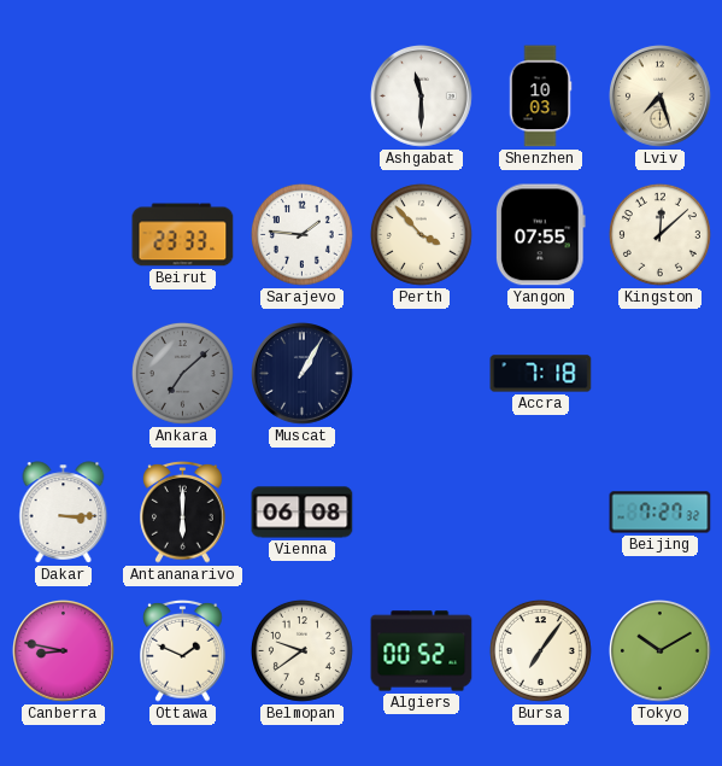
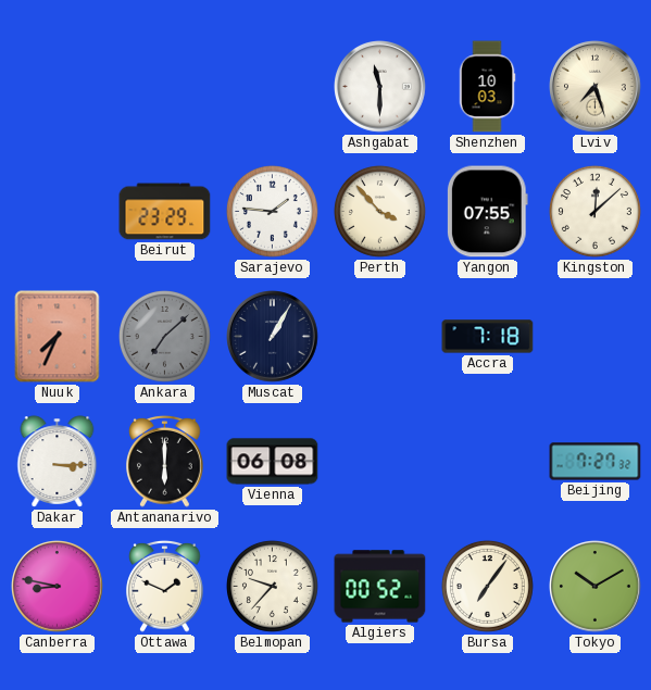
Beirut: 23:33 -> 23:29
Nuuk: none -> 7:34
Belmopan: 9:39 -> 9:37
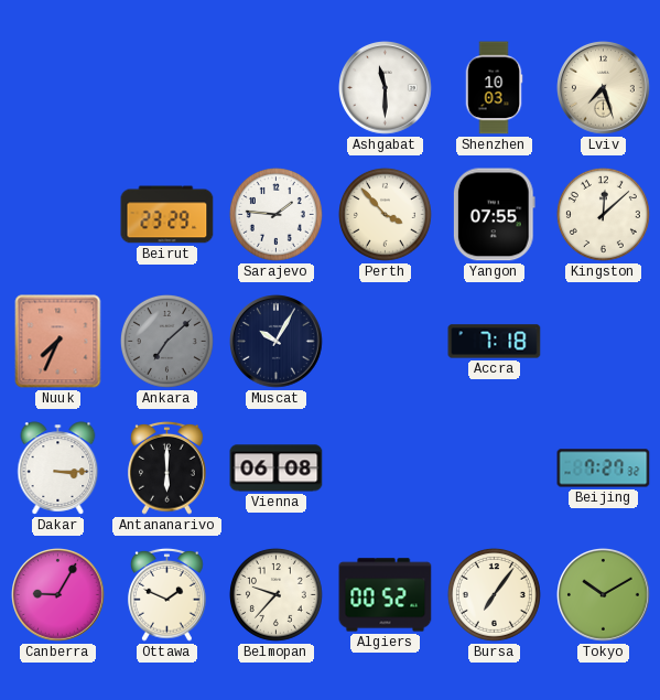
Muscat: 1:05 -> 10:05
Canberra: 8:47 -> 9:05
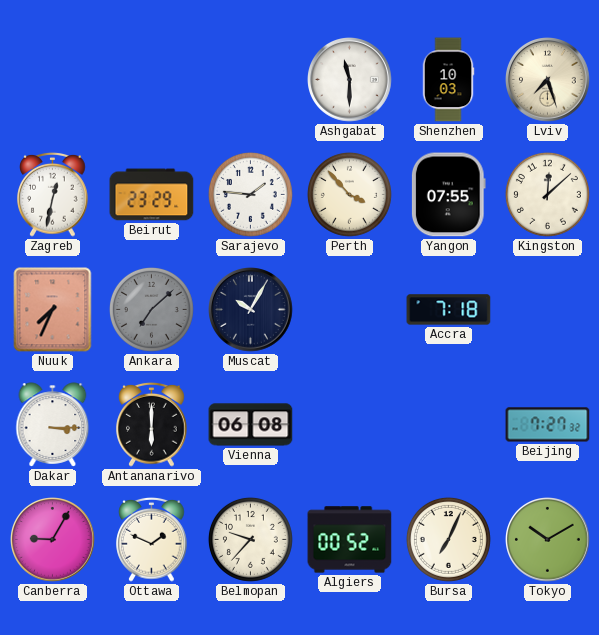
Zagreb: none -> 12:32
Bursa: 7:06 -> 7:04
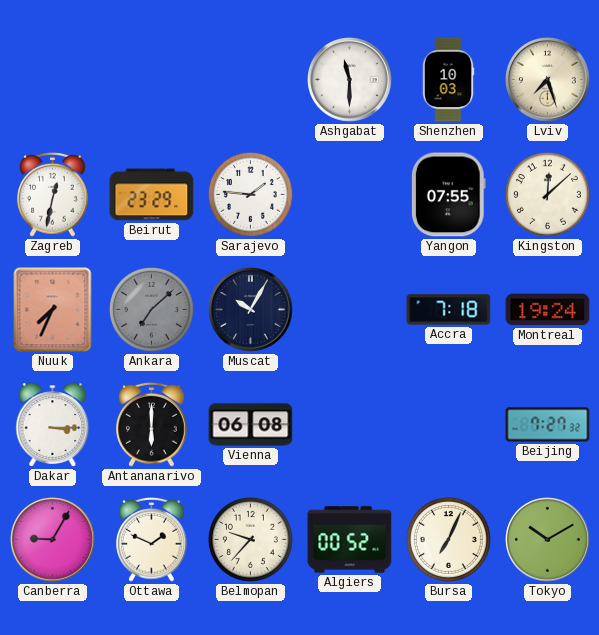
Perth: 3:53 -> none
Montreal: none -> 19:24
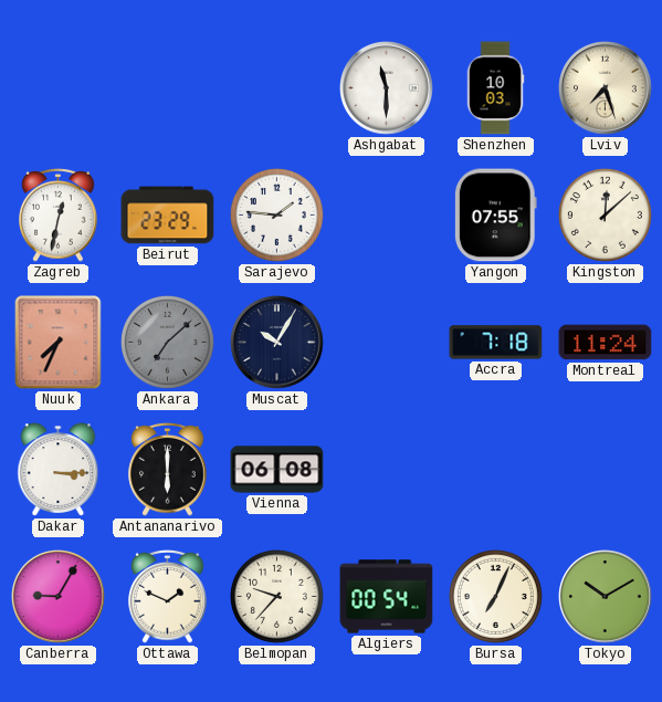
Montreal: 19:24 -> 11:24
Beijing: 7:27 -> none
Algiers: 00:52 -> 00:54
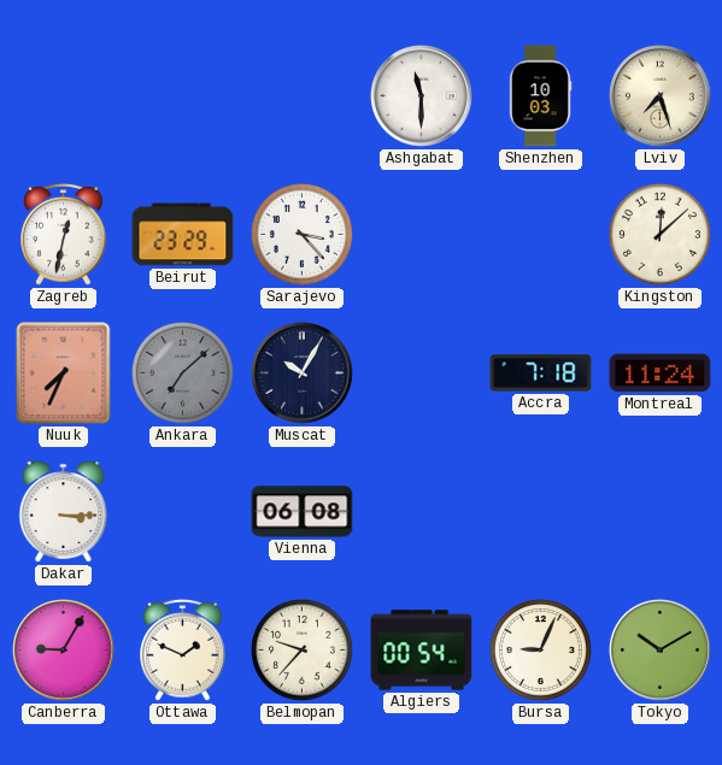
Sarajevo: 1:46 -> 3:23
Yangon: 07:55 -> none
Antananarivo: 6:00 -> none
Bursa: 7:04 -> 9:04
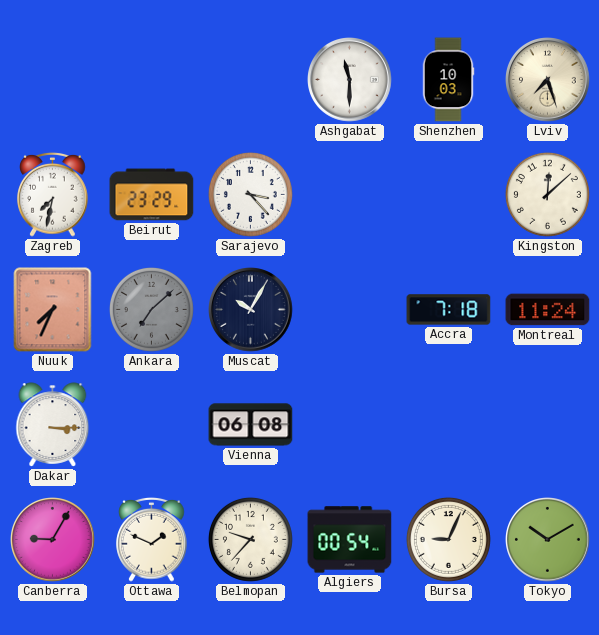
Zagreb: 12:32 -> 7:32
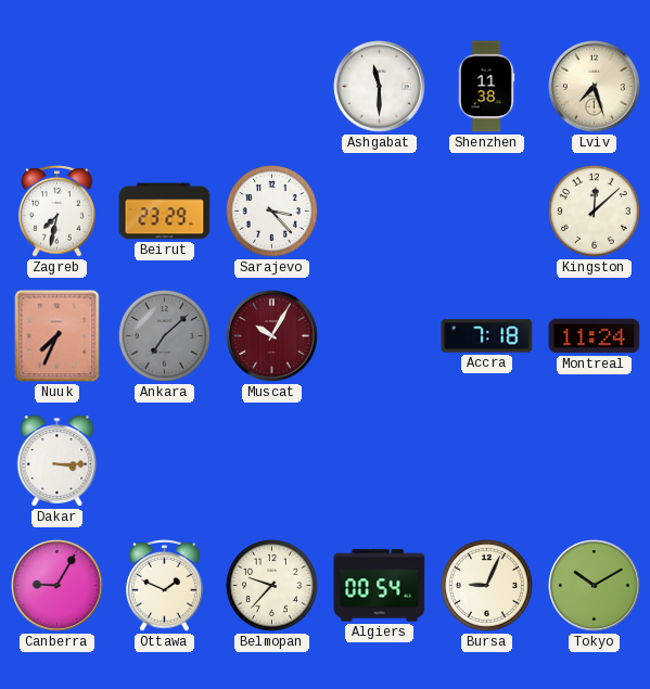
Shenzhen: 10:03 -> 11:38
Muscat dial: navy -> burgundy
Vienna: 06:08 -> none
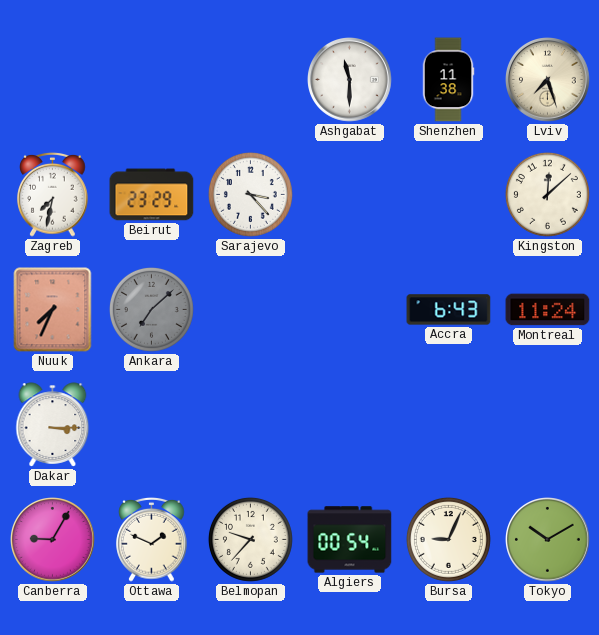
Muscat: 10:05 -> none
Accra: 7:18 -> 6:43
